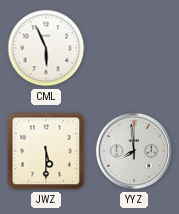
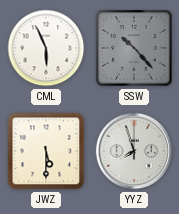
SSW: none -> 10:23
YYZ: 7:59 -> 7:57
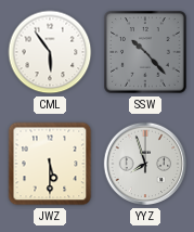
CML: 5:56 -> 5:54
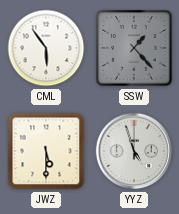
SSW: 10:23 -> 1:23
YYZ: 7:57 -> 4:57
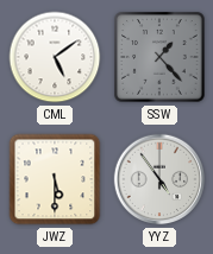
CML: 5:54 -> 5:09
YYZ: 4:57 -> 4:54
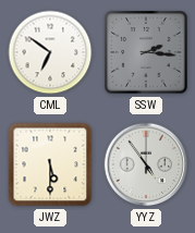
CML: 5:09 -> 6:51
SSW: 1:23 -> 2:16
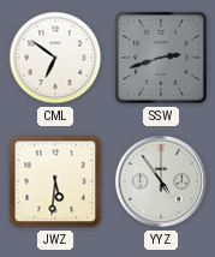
SSW: 2:16 -> 2:42
JWZ: 5:30 -> 5:31
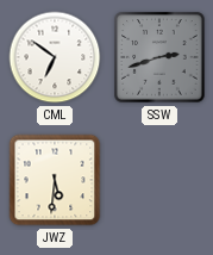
YYZ: 4:54 -> none
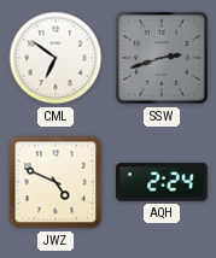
JWZ: 5:31 -> 4:49
AQH: none -> 2:24
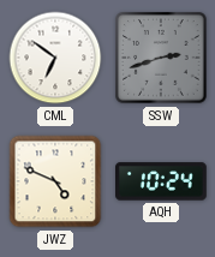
AQH: 2:24 -> 10:24
